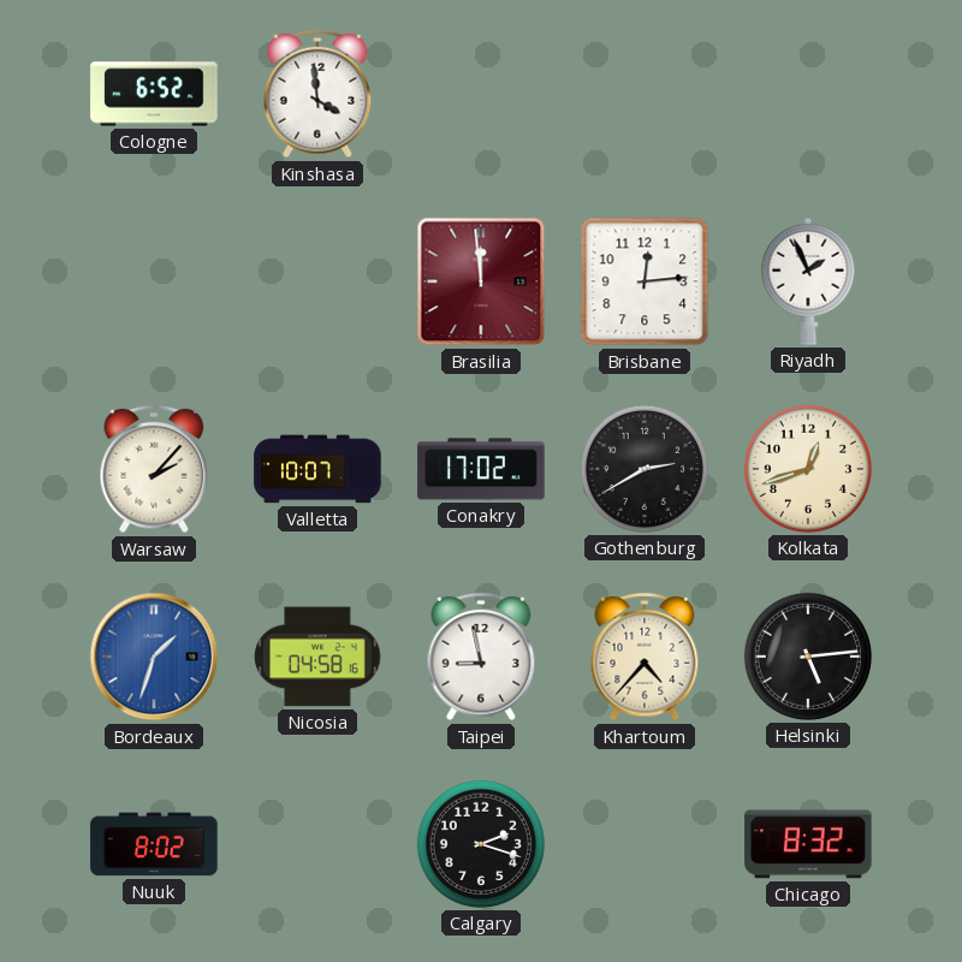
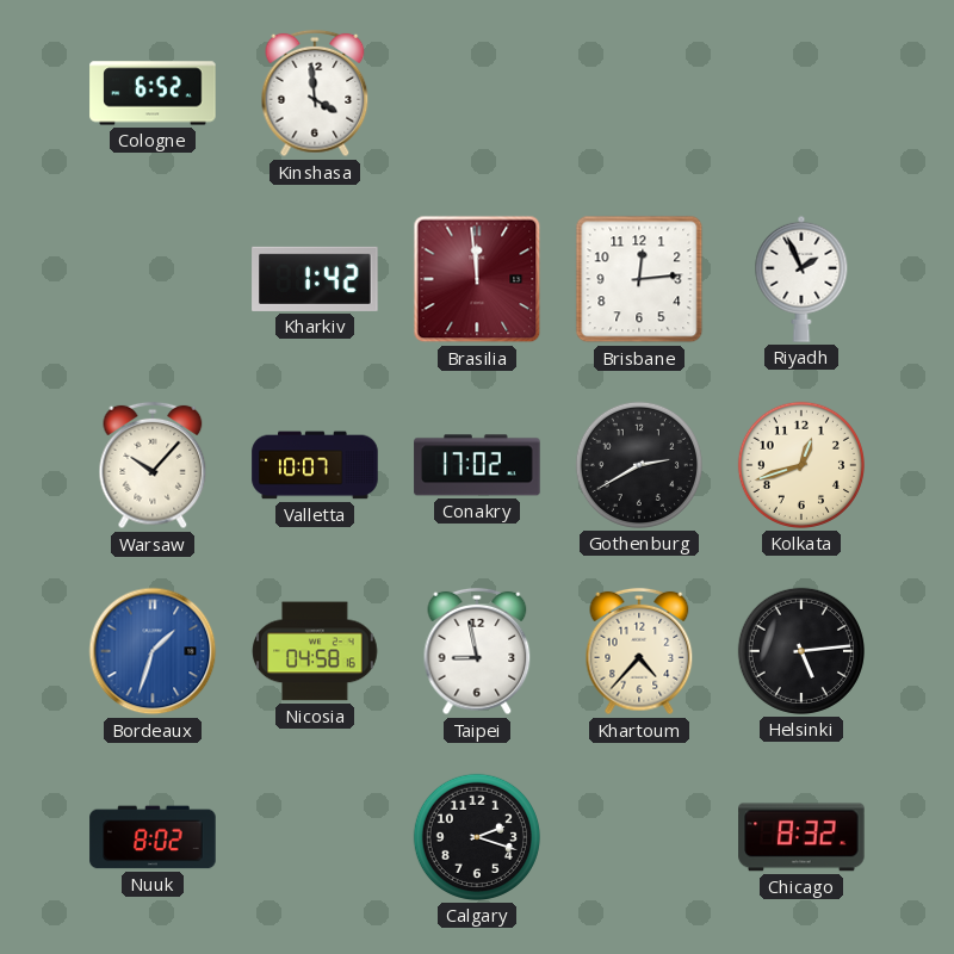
Kharkiv: none -> 1:42
Warsaw: 2:07 -> 10:07
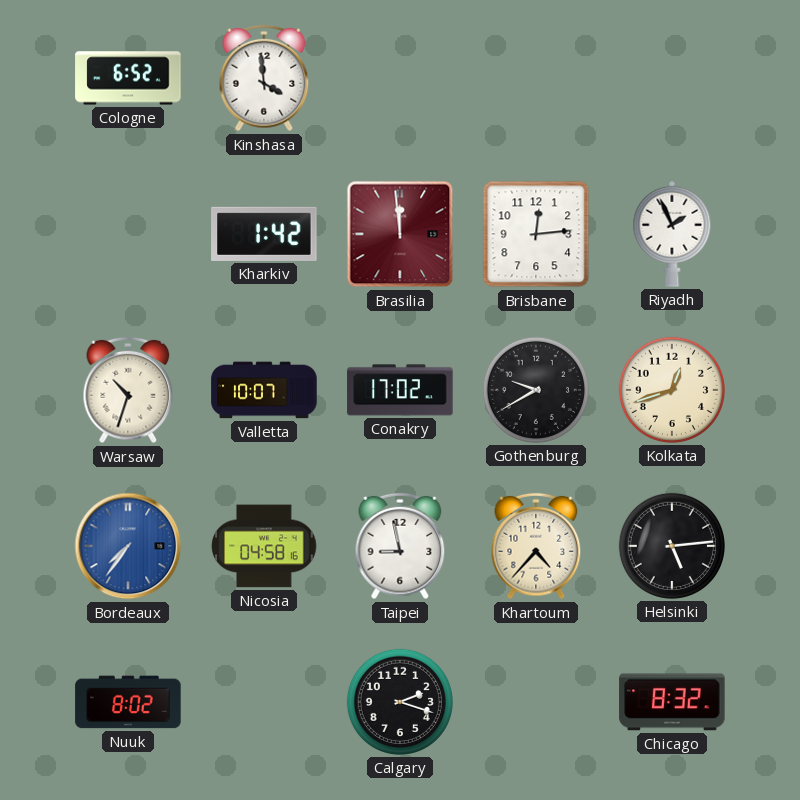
Warsaw: 10:07 -> 10:33
Gothenburg: 2:40 -> 9:40
Bordeaux: 1:33 -> 7:36
